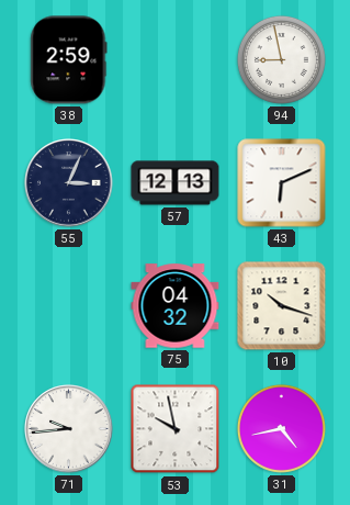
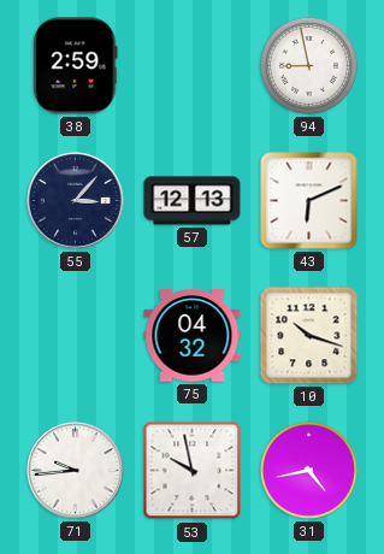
55: 3:04 -> 3:07
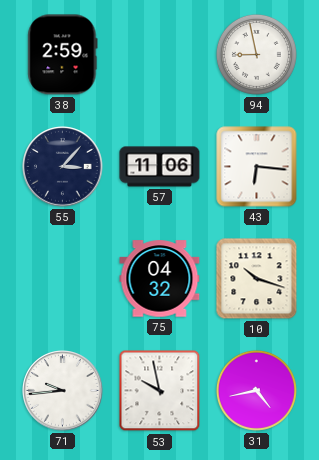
57: 12:13 -> 11:06
43: 6:11 -> 6:16
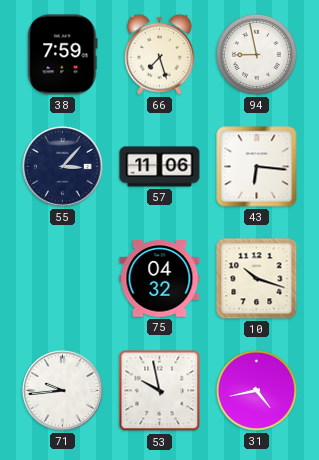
38: 2:59 -> 7:59
66: none -> 7:27
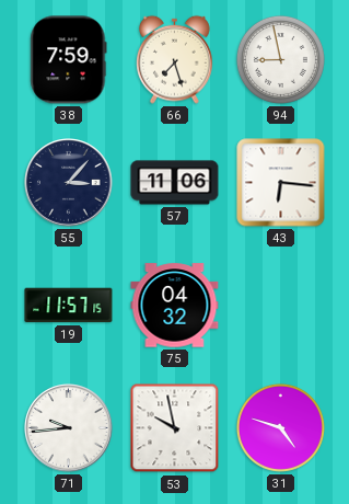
19: none -> 11:57
10: 10:18 -> none
31: 4:43 -> 4:48
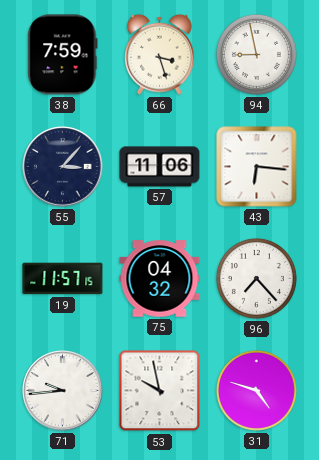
66: 7:27 -> 3:27
96: none -> 7:23
